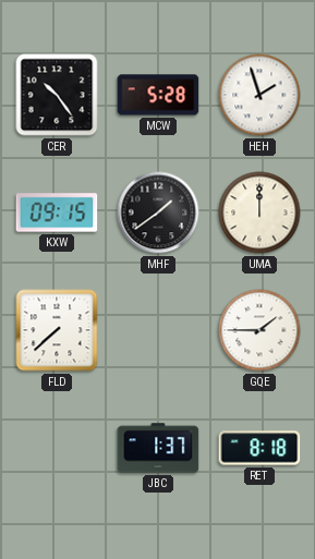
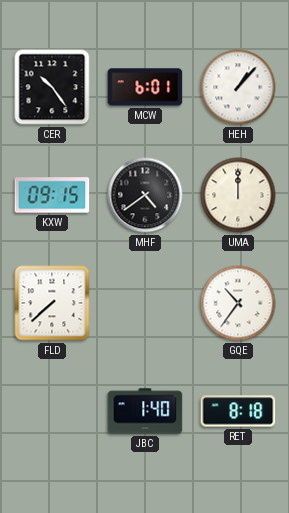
MCW: 5:28 -> 6:01
HEH: 1:57 -> 1:07
MHF: 1:39 -> 4:39
GQE: 1:45 -> 10:36
JBC: 1:37 -> 1:40
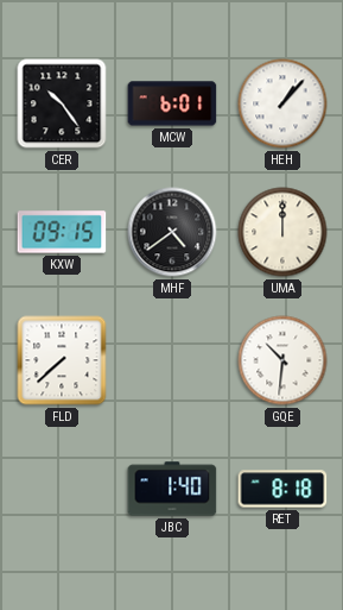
GQE: 10:36 -> 10:31
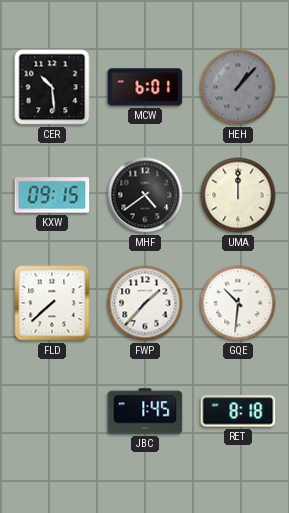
CER: 10:24 -> 10:29
HEH dial: white -> grey
FWP: none -> 1:37
JBC: 1:40 -> 1:45
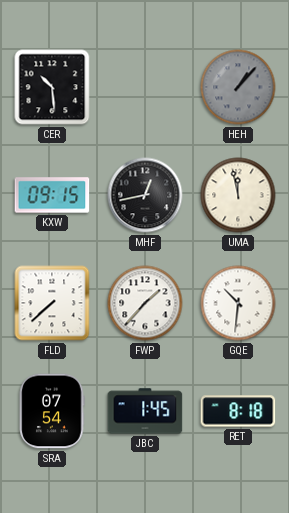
MCW: 6:01 -> none
MHF: 4:39 -> 12:43
UMA: 12:00 -> 11:58
SRA: none -> 07:54
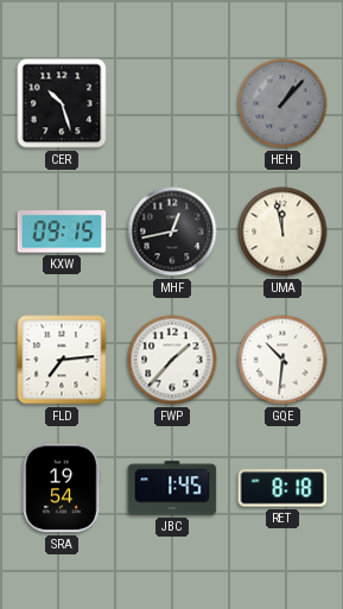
CER: 10:29 -> 10:27
FLD: 7:38 -> 7:14
SRA: 07:54 -> 19:54
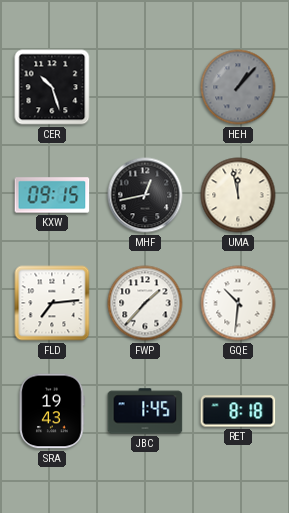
SRA: 19:54 -> 19:43
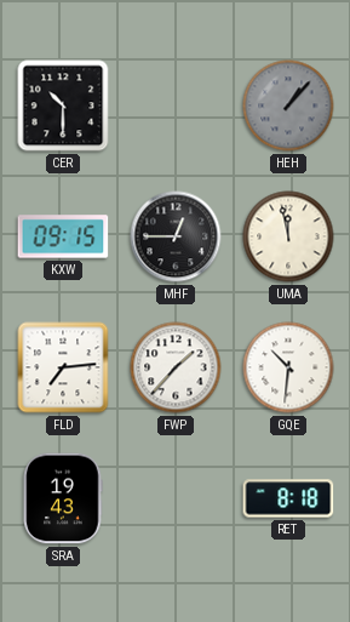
CER: 10:27 -> 10:30
MHF: 12:43 -> 12:45
JBC: 1:45 -> none
